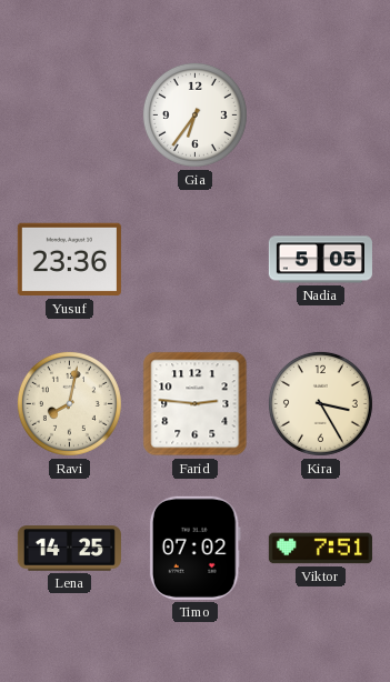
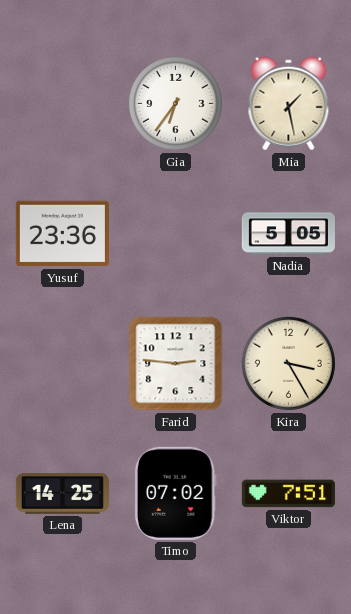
Mia: none -> 1:28
Ravi: 8:02 -> none
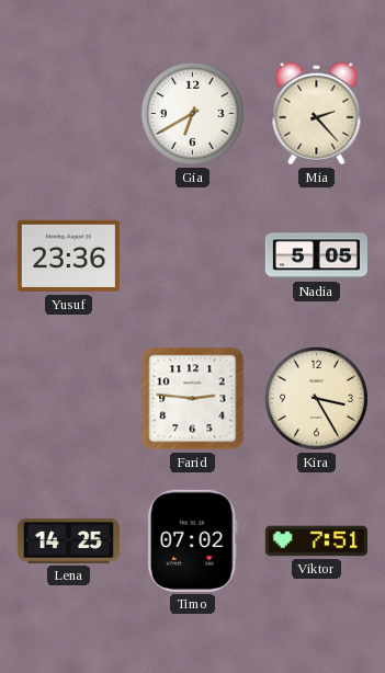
Gia: 6:36 -> 6:40
Mia: 1:28 -> 2:23
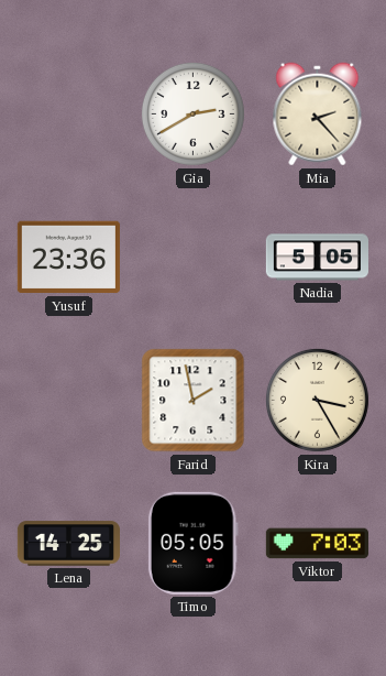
Gia: 6:40 -> 2:40
Farid: 2:46 -> 1:58
Timo: 07:02 -> 05:05
Viktor: 7:51 -> 7:03
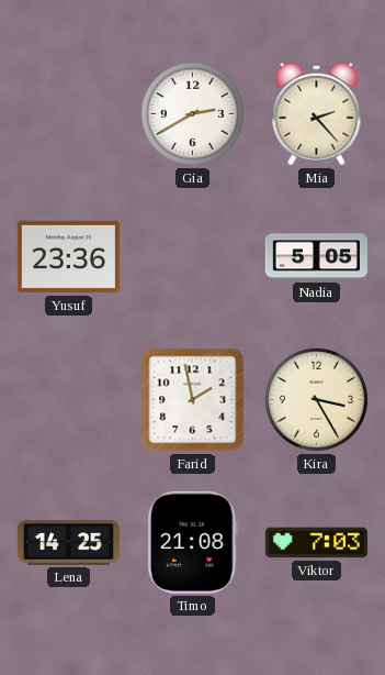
Timo: 05:05 -> 21:08
